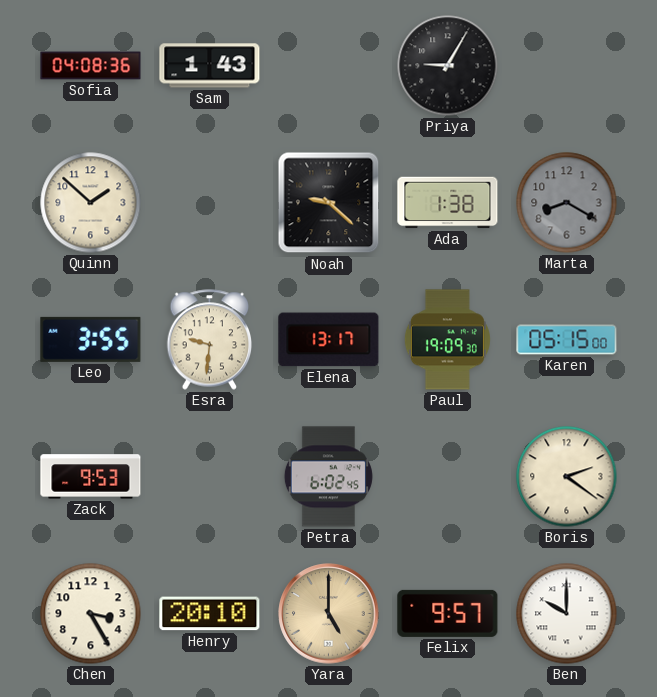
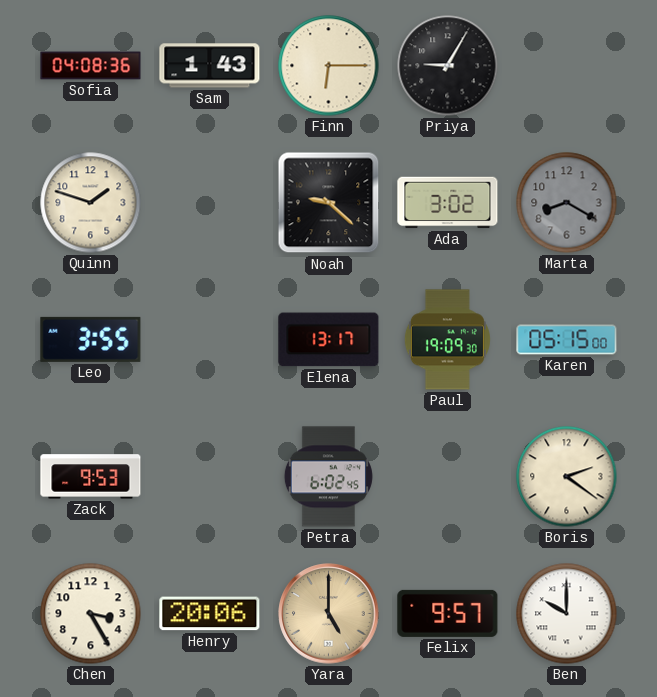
Finn: none -> 6:15
Quinn: 1:52 -> 1:48
Ada: 1:38 -> 3:02
Esra: 9:31 -> none
Henry: 20:10 -> 20:06
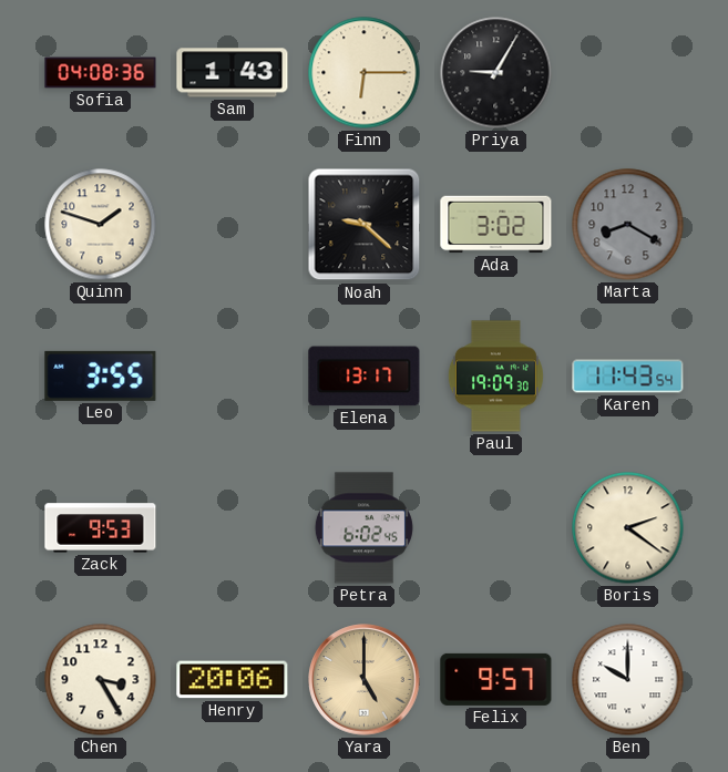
Karen: 05:15 -> 11:43
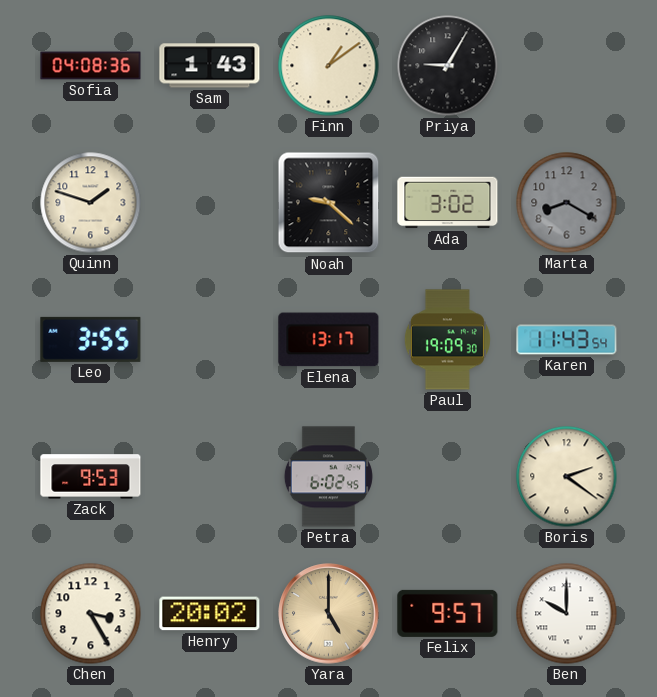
Finn: 6:15 -> 1:09
Henry: 20:06 -> 20:02
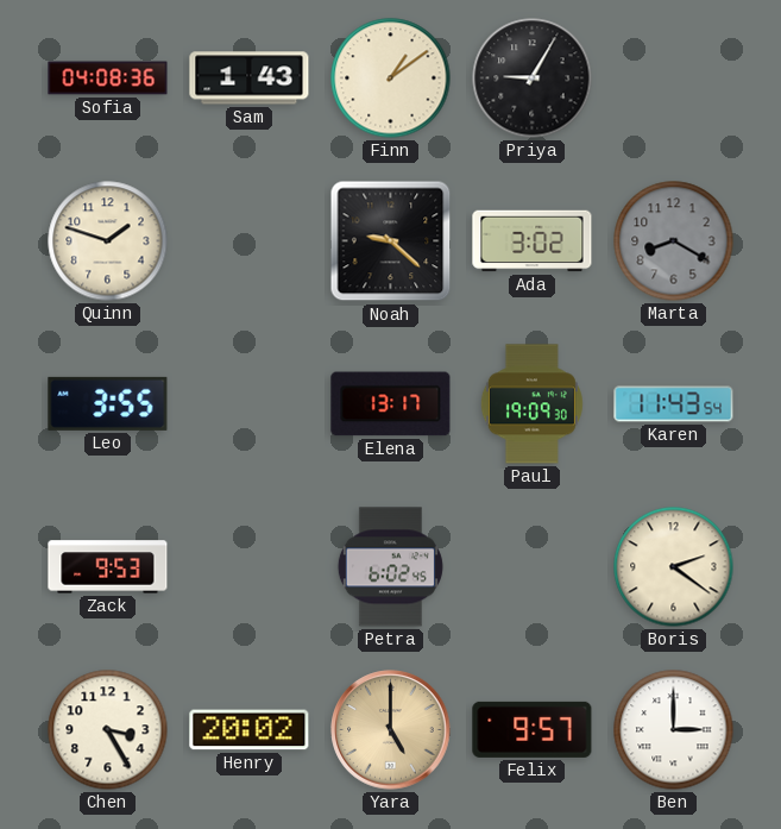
Ben: 10:00 -> 3:00
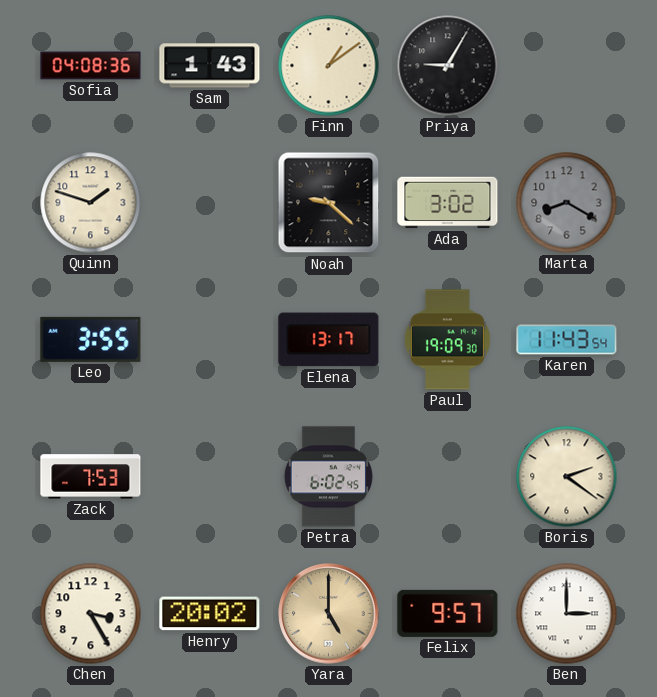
Zack: 9:53 -> 7:53
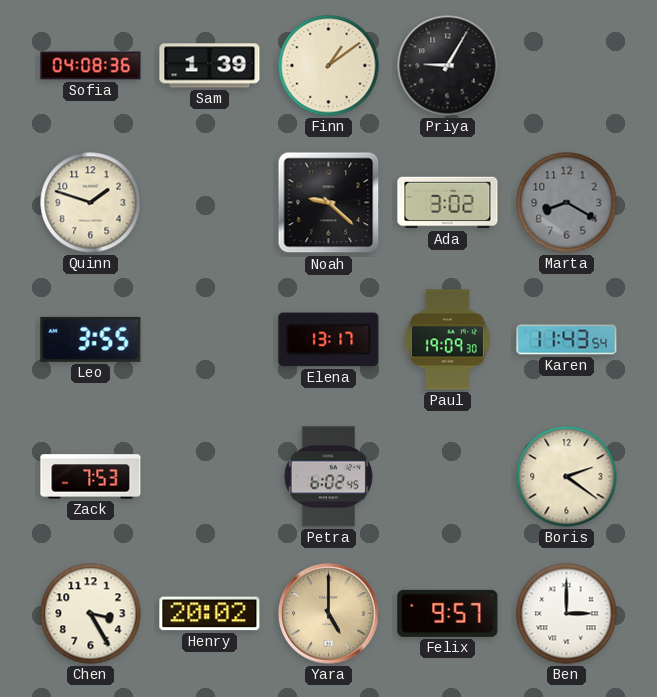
Sam: 1:43 -> 1:39
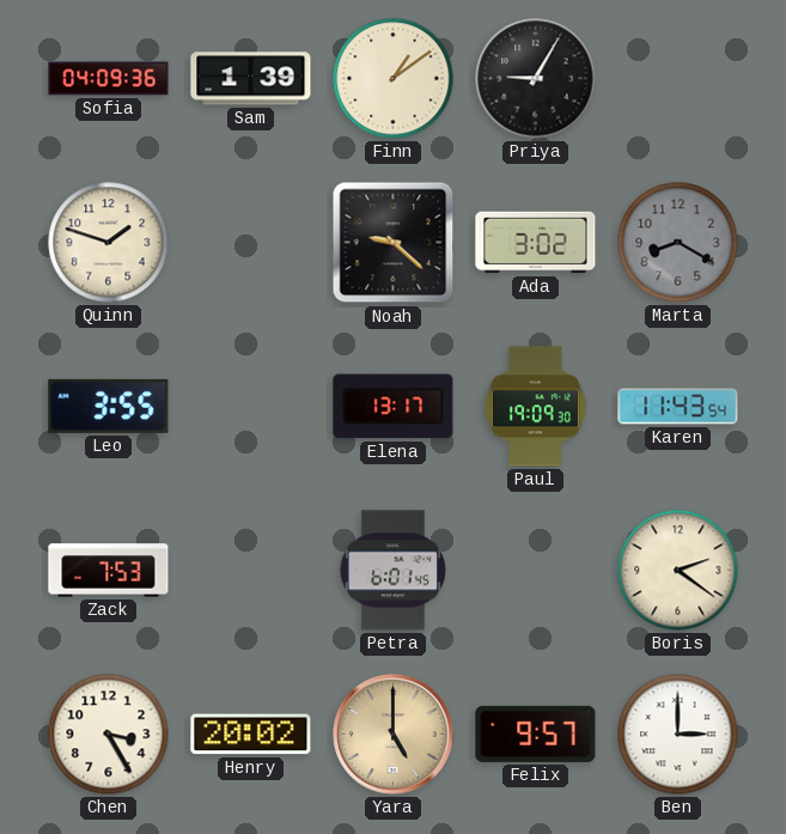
Sofia: 04:08 -> 04:09
Petra: 6:02 -> 6:01
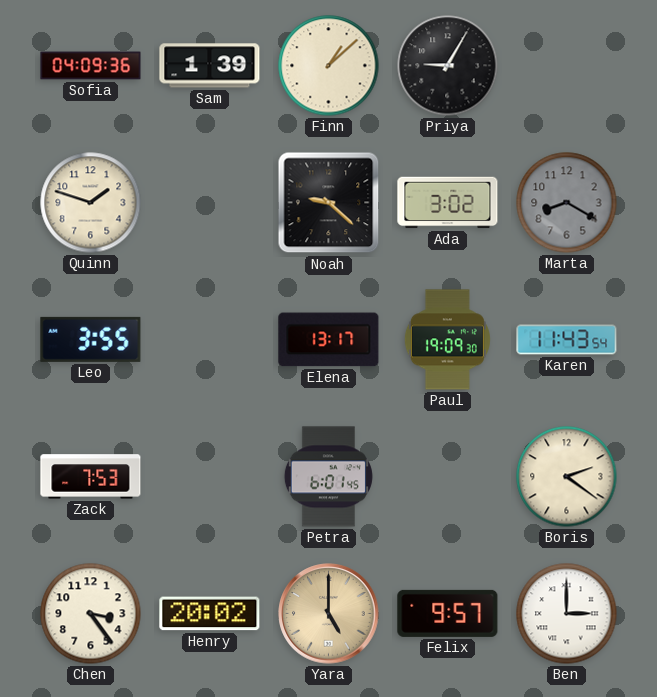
Finn: 1:09 -> 1:08
Chen: 3:25 -> 3:24
